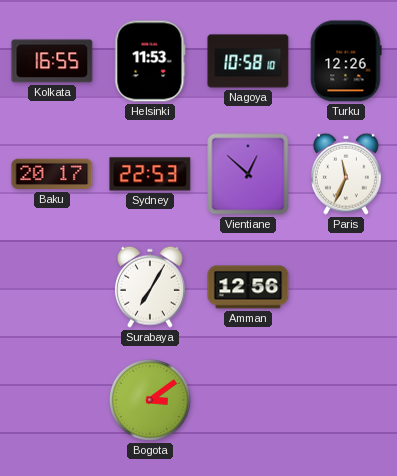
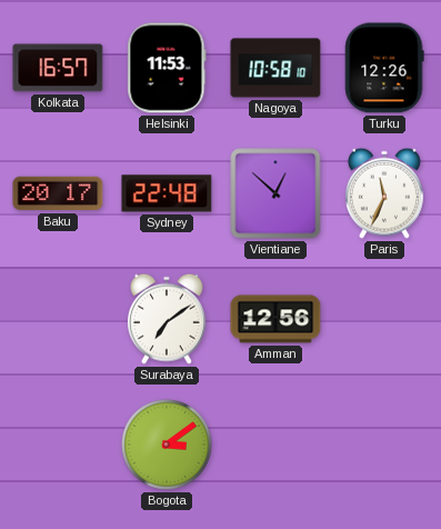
Kolkata: 16:55 -> 16:57
Sydney: 22:53 -> 22:48
Surabaya: 7:05 -> 7:09
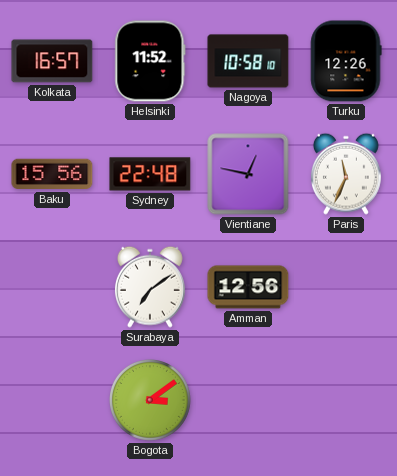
Helsinki: 11:53 -> 11:52
Baku: 20:17 -> 15:56
Vientiane: 12:52 -> 12:47
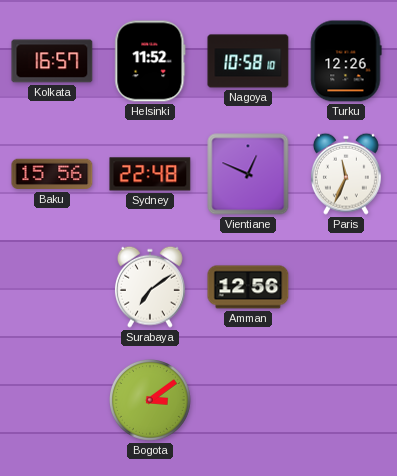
Vientiane: 12:47 -> 12:49
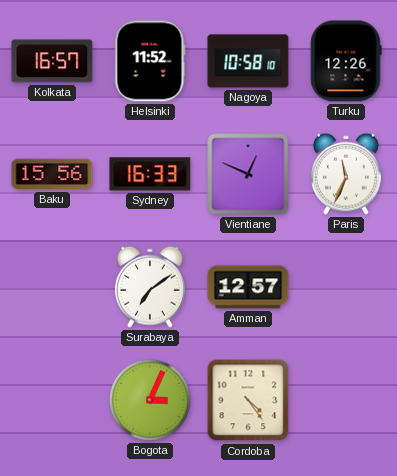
Sydney: 22:48 -> 16:33
Amman: 12:56 -> 12:57
Bogota: 3:09 -> 3:04
Cordoba: none -> 4:24
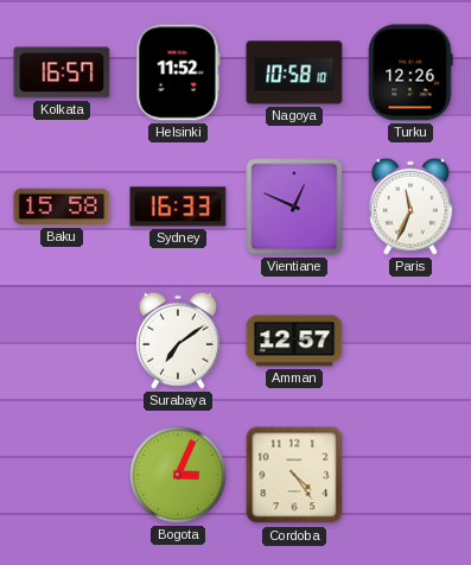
Baku: 15:56 -> 15:58
